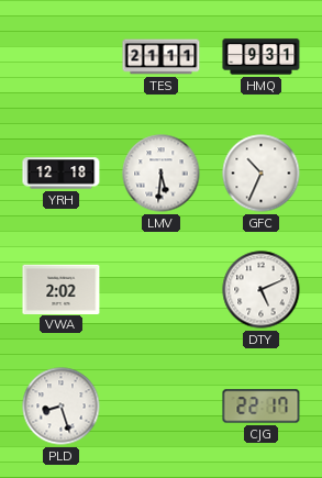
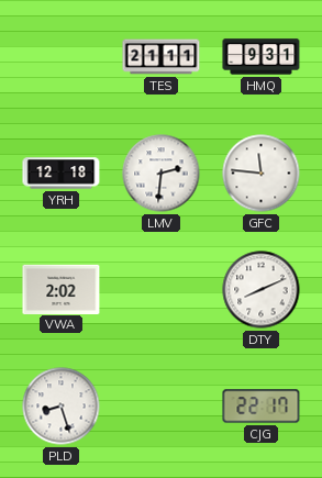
LMV: 5:31 -> 2:31
GFC: 10:34 -> 11:46
DTY: 5:11 -> 8:11
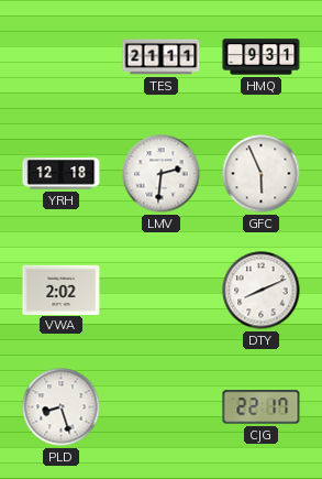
GFC: 11:46 -> 5:56
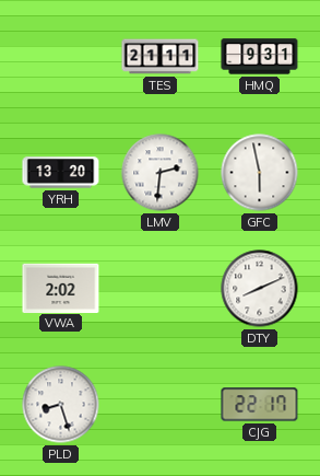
YRH: 12:18 -> 13:20
GFC: 5:56 -> 5:58
